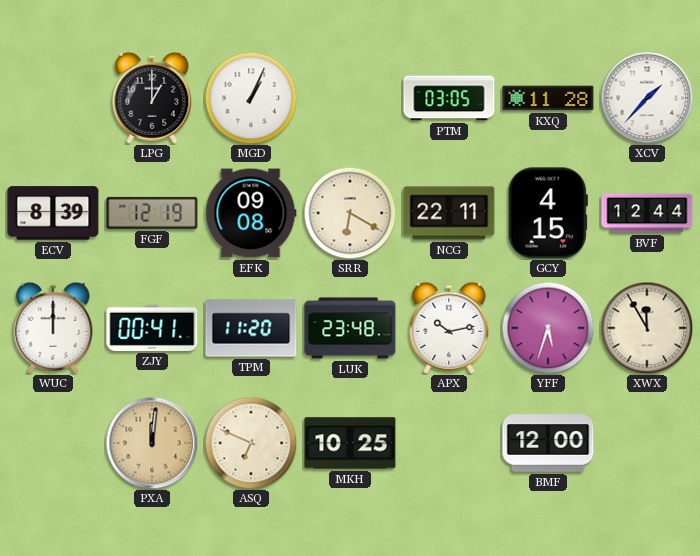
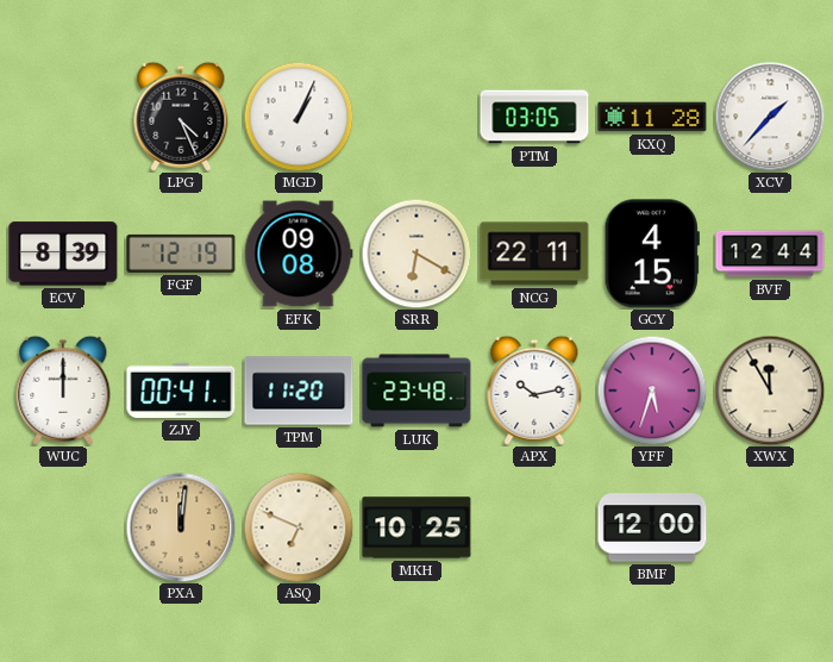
LPG: 1:00 -> 4:26
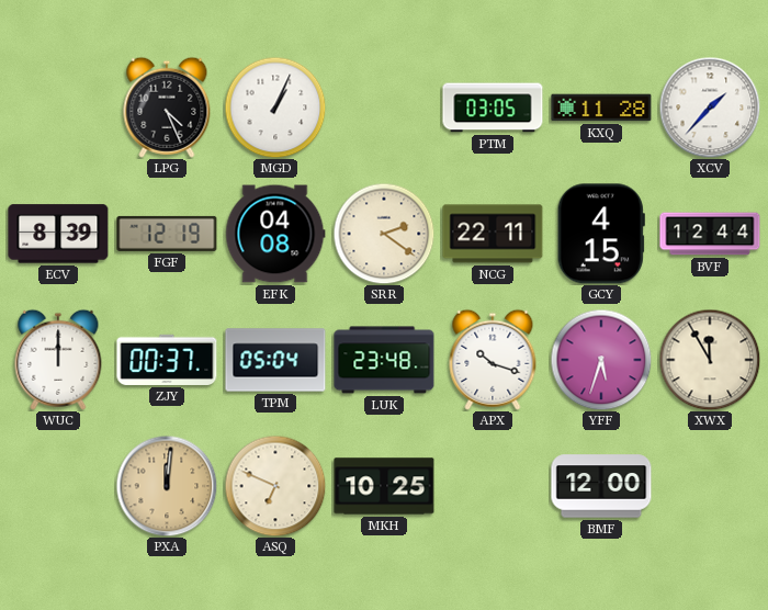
EFK: 09:08 -> 04:08
SRR: 6:20 -> 2:21
ZJY: 00:41 -> 00:37
TPM: 11:20 -> 05:04
APX: 10:13 -> 10:18
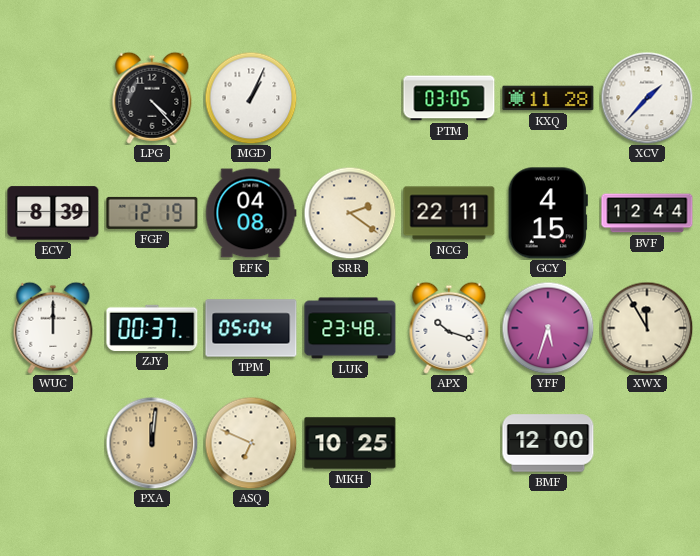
LPG: 4:26 -> 4:23
